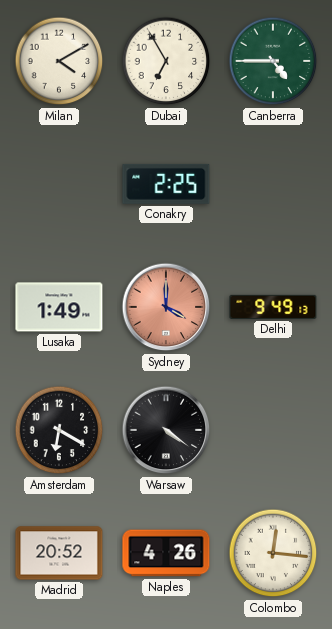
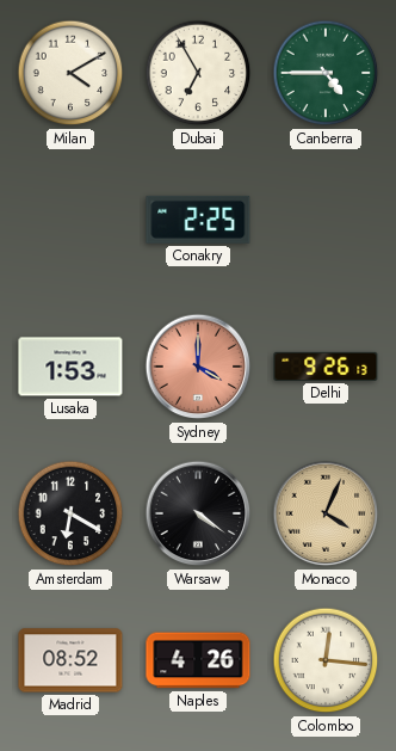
Lusaka: 1:49 -> 1:53
Delhi: 9:49 -> 9:26
Monaco: none -> 4:04
Madrid: 20:52 -> 08:52
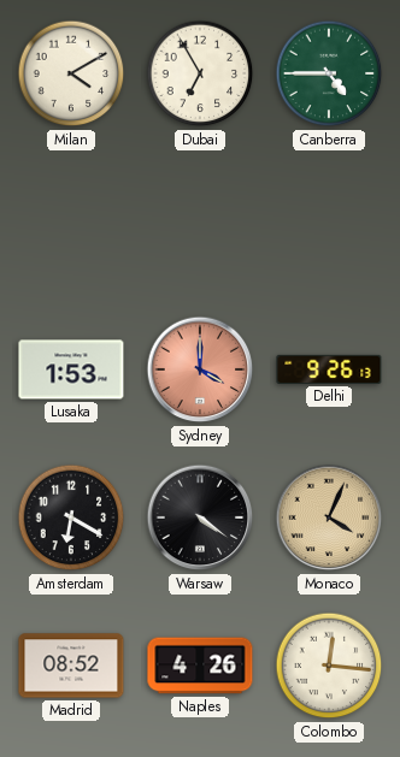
Conakry: 2:25 -> none
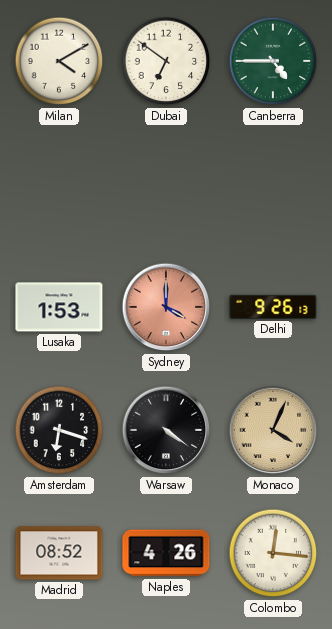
Dubai: 6:55 -> 6:51
Amsterdam: 6:20 -> 6:18
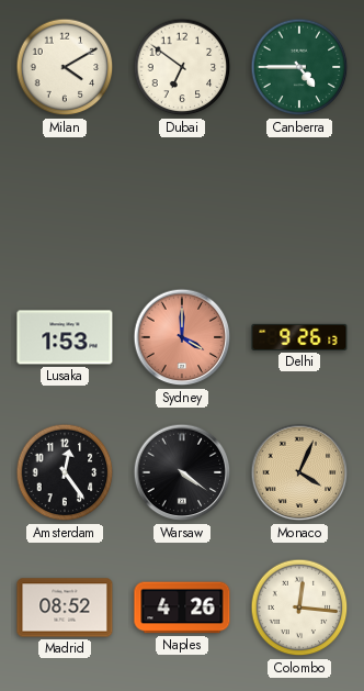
Amsterdam: 6:18 -> 12:24
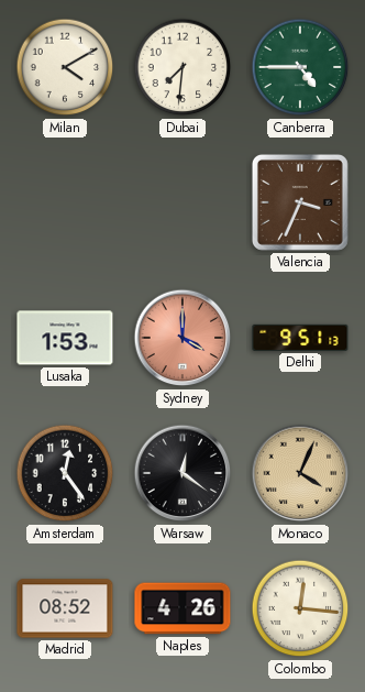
Dubai: 6:51 -> 7:31
Valencia: none -> 3:34
Delhi: 9:26 -> 9:51
Warsaw: 4:21 -> 12:21
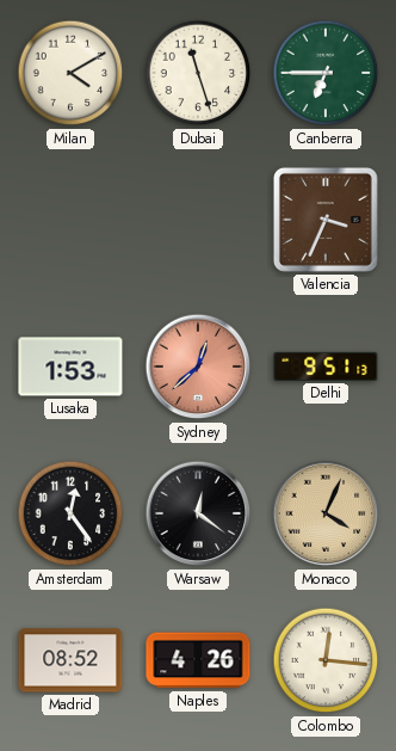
Dubai: 7:31 -> 11:27
Canberra: 4:45 -> 6:45
Sydney: 4:00 -> 12:38
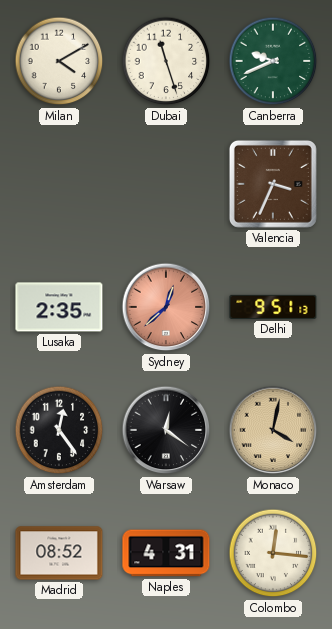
Canberra: 6:45 -> 9:41
Lusaka: 1:53 -> 2:35
Monaco: 4:04 -> 4:02
Naples: 4:26 -> 4:31
